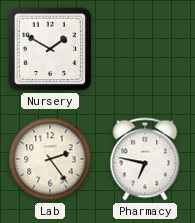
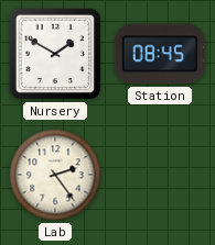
Station: none -> 08:45
Pharmacy: 6:47 -> none
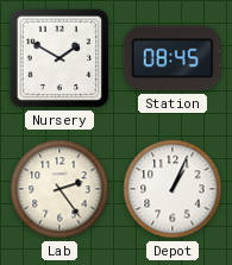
Depot: none -> 1:04
